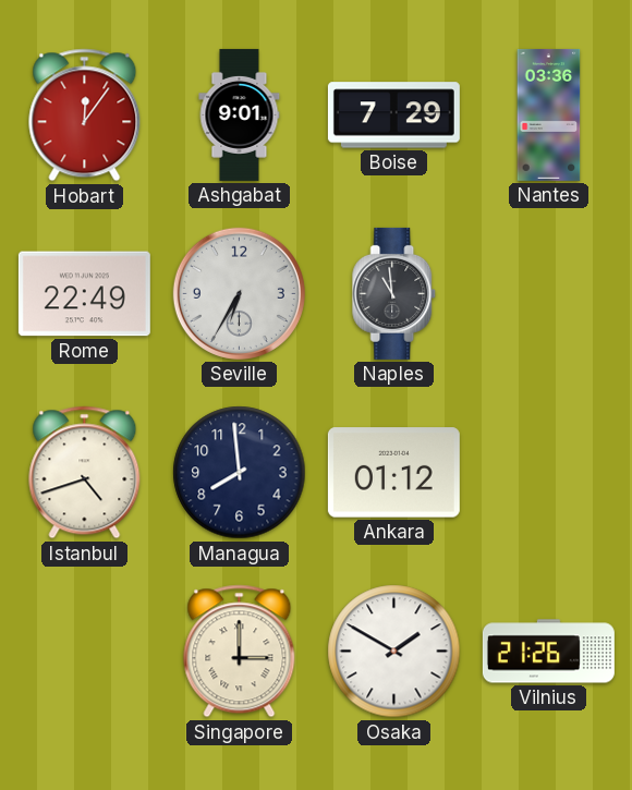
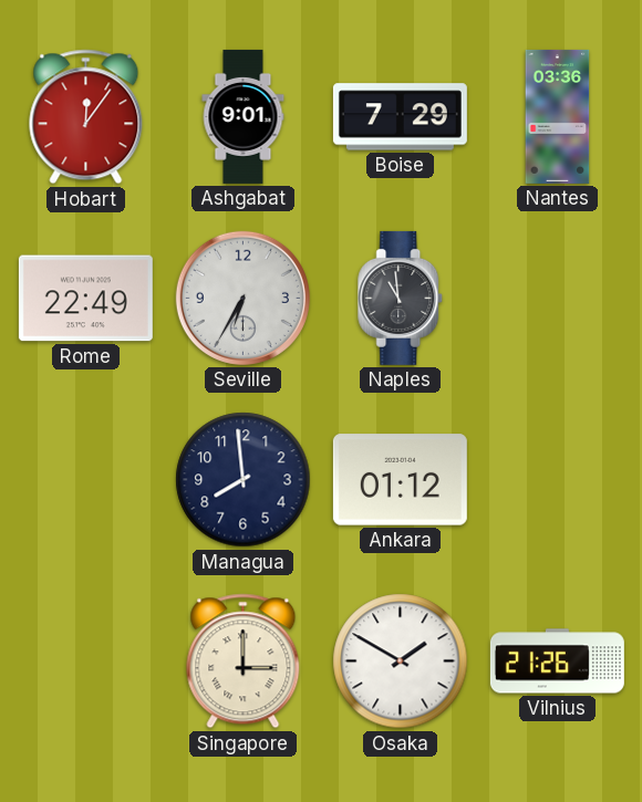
Istanbul: 4:42 -> none
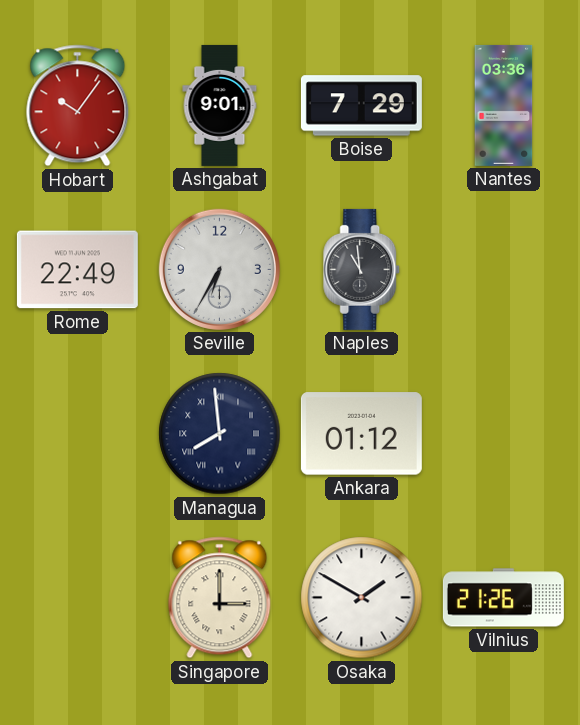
Hobart: 12:06 -> 10:06
Managua numerals: Arabic -> Roman
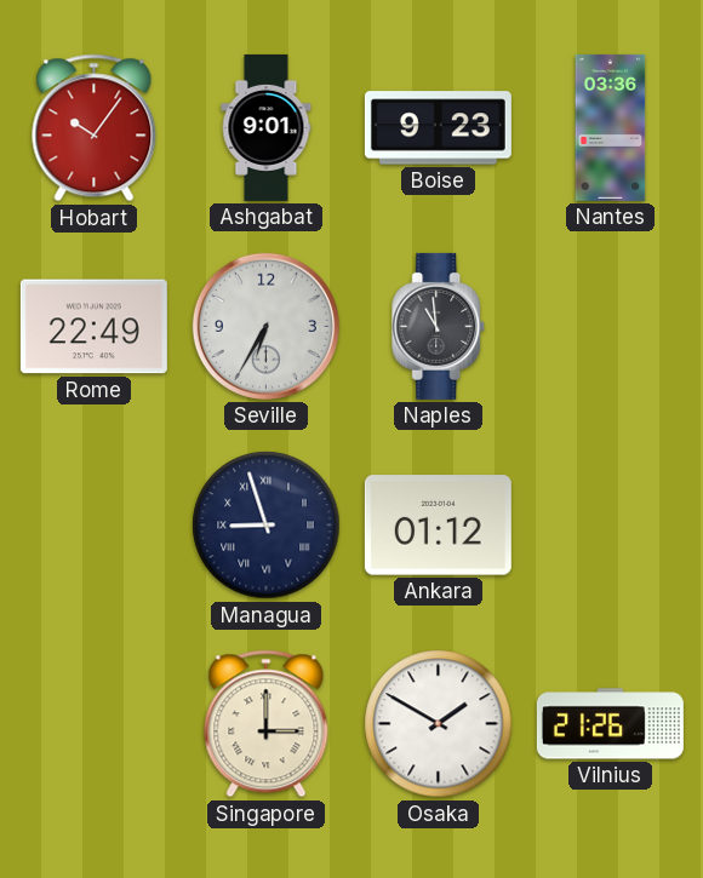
Boise: 7:29 -> 9:23
Managua: 7:59 -> 8:57
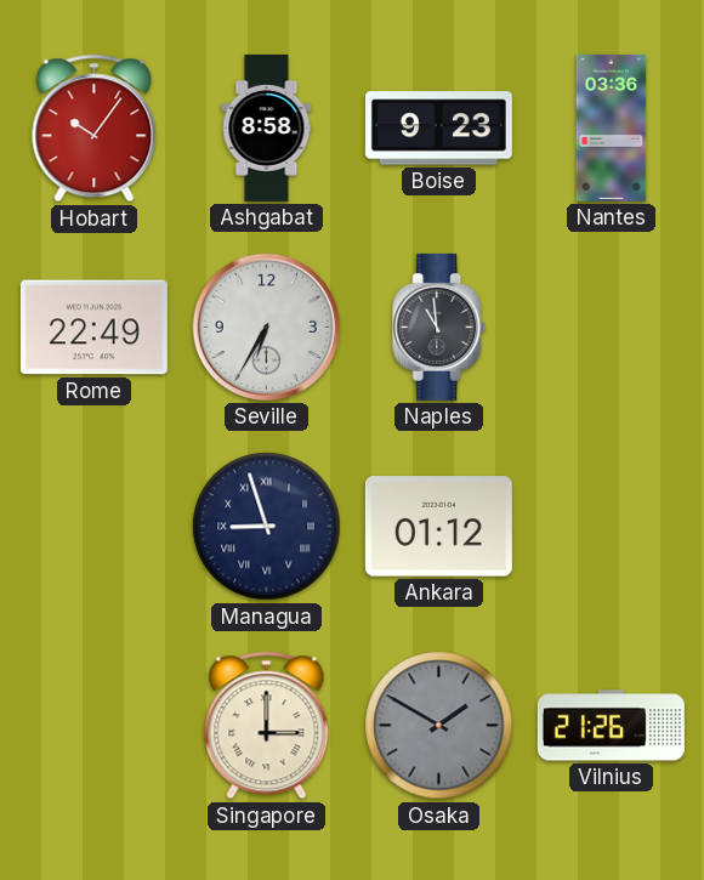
Ashgabat: 9:01 -> 8:58
Osaka dial: white -> grey
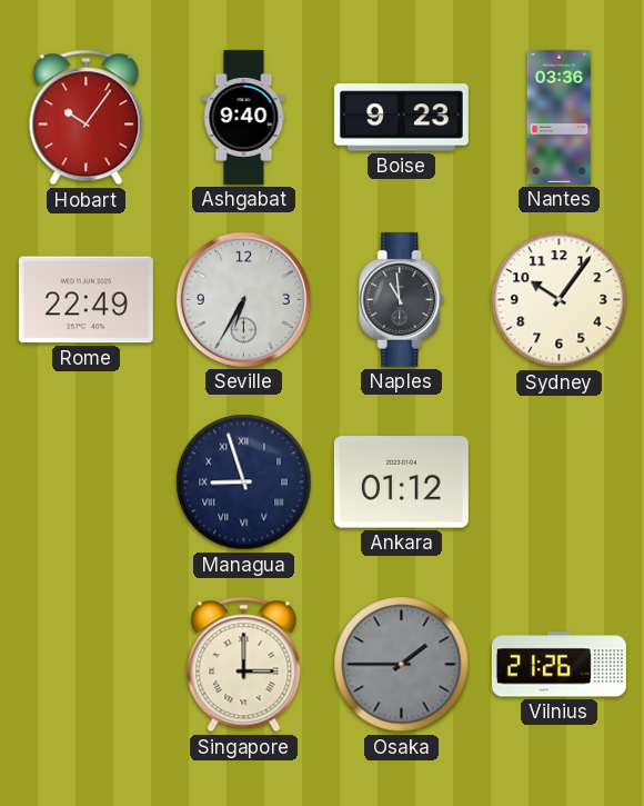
Ashgabat: 8:58 -> 9:40
Sydney: none -> 10:06
Osaka: 1:50 -> 1:45
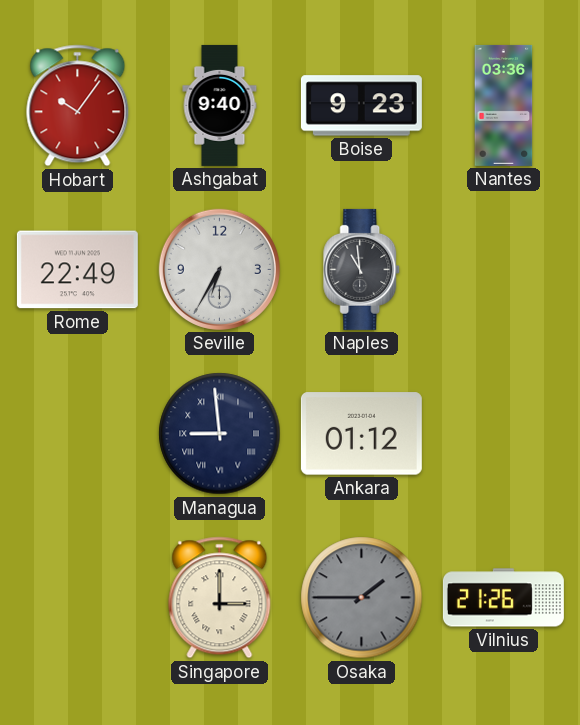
Sydney: 10:06 -> none
Managua: 8:57 -> 8:59
